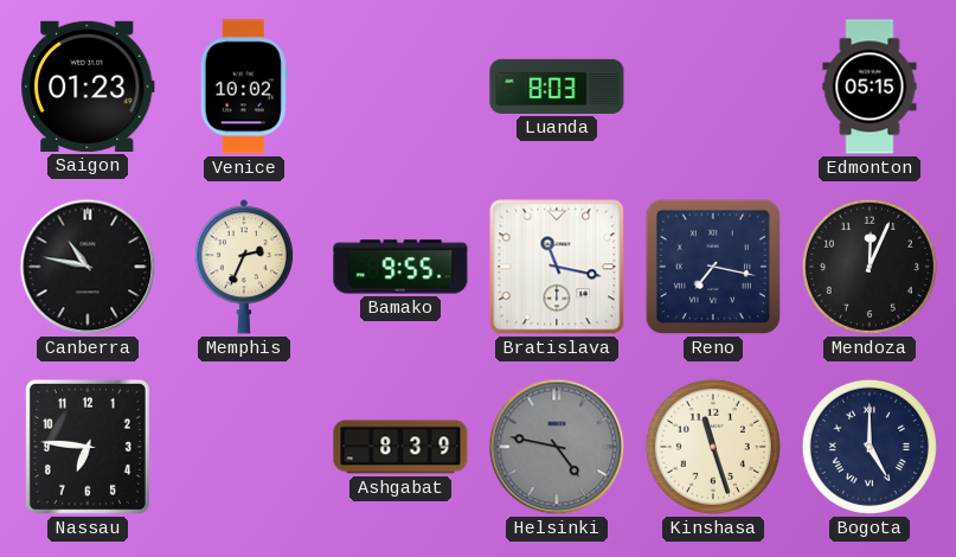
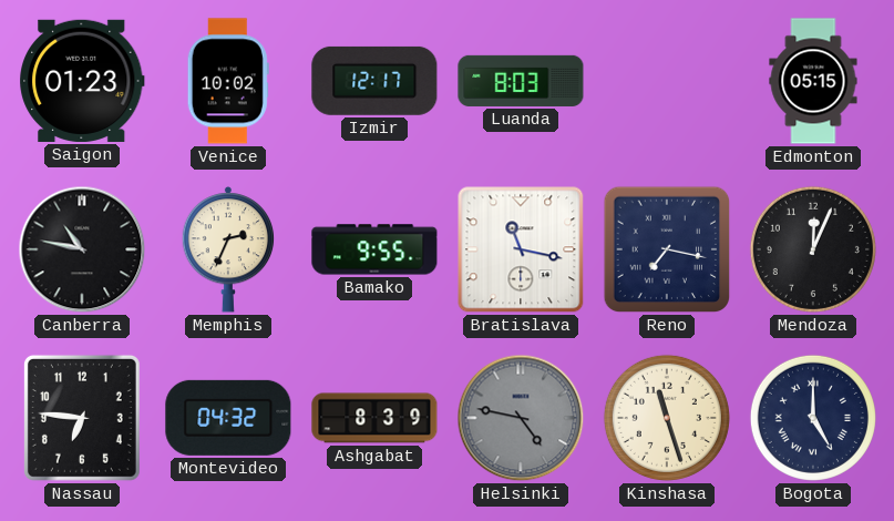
Izmir: none -> 12:17
Montevideo: none -> 04:32
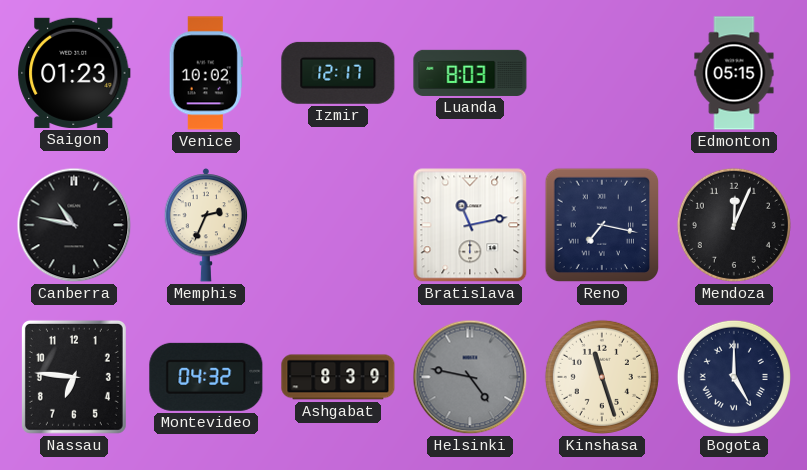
Bamako: 9:55 -> none
Bratislava: 11:17 -> 11:13
